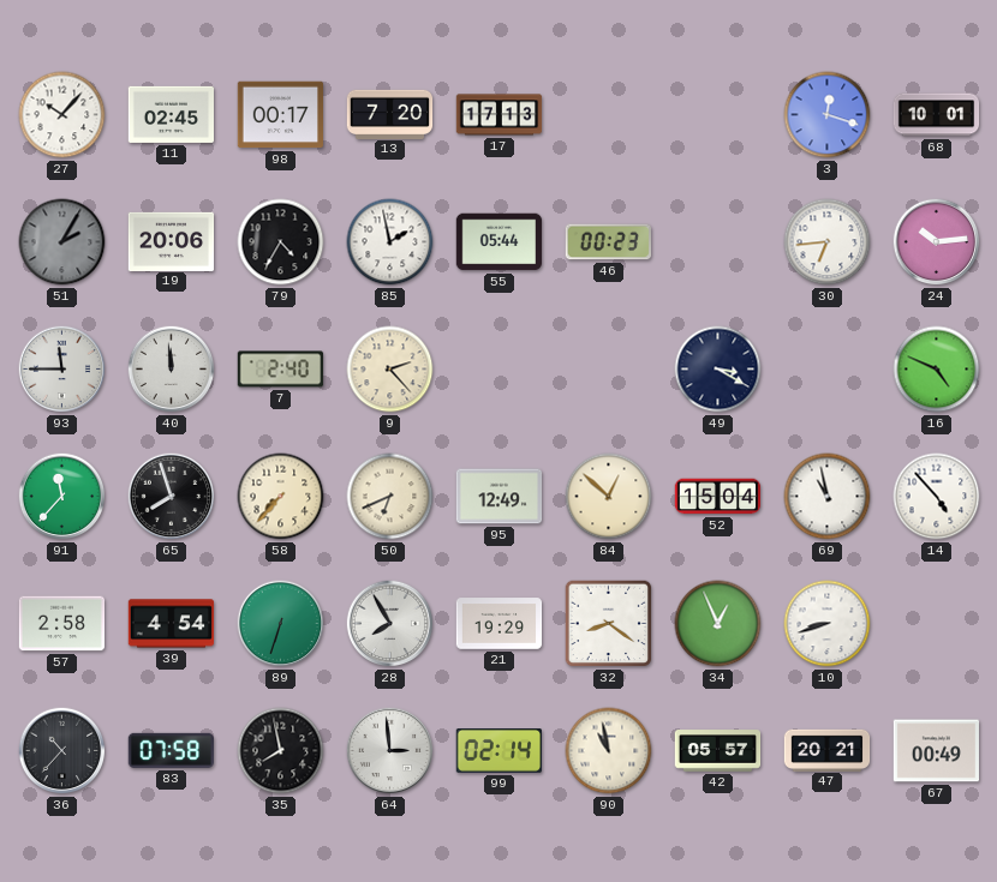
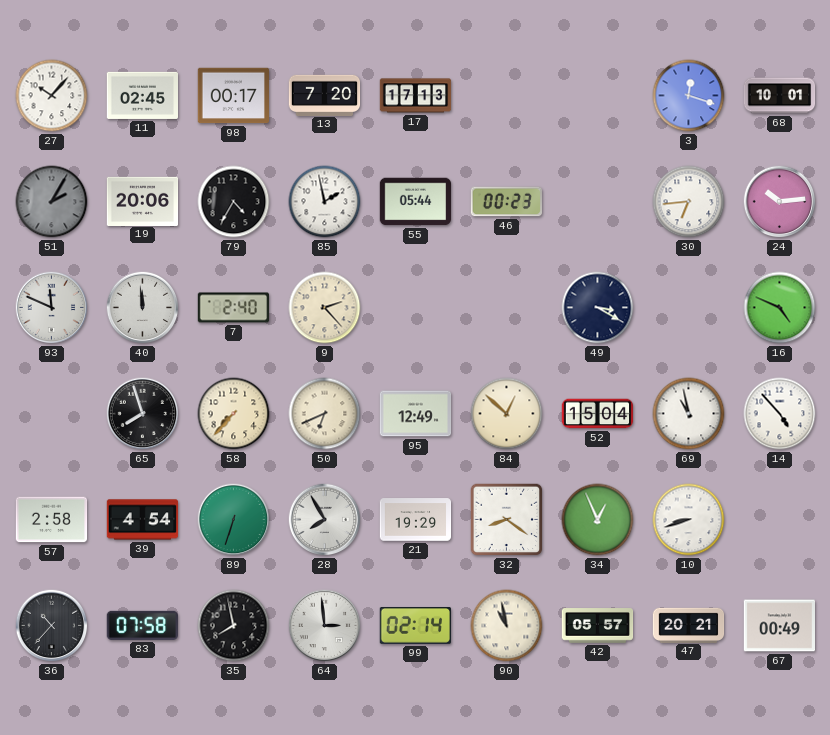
93: 11:45 -> 11:49
91: 11:37 -> none
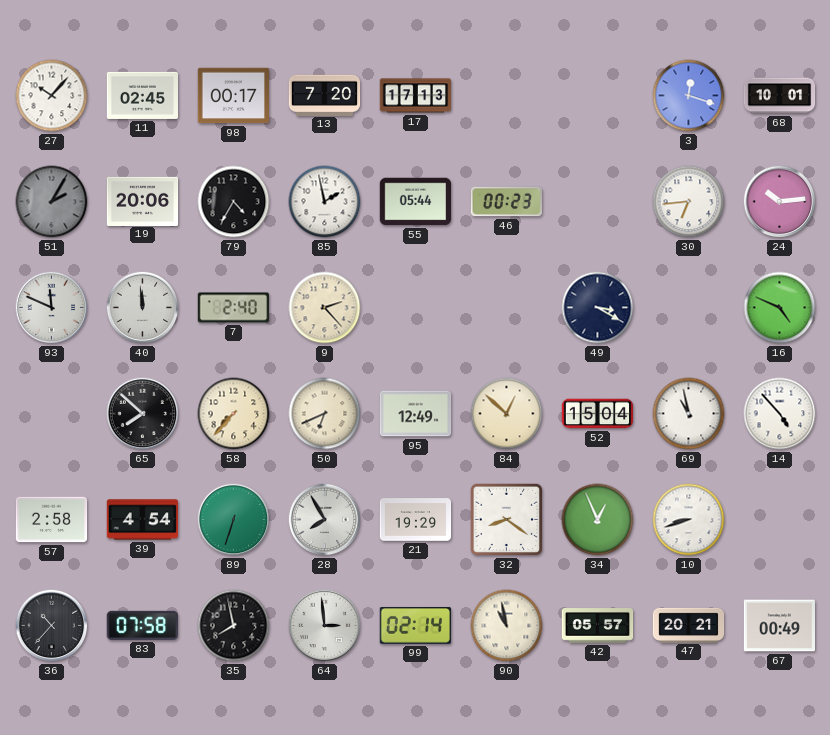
65: 7:57 -> 7:52
